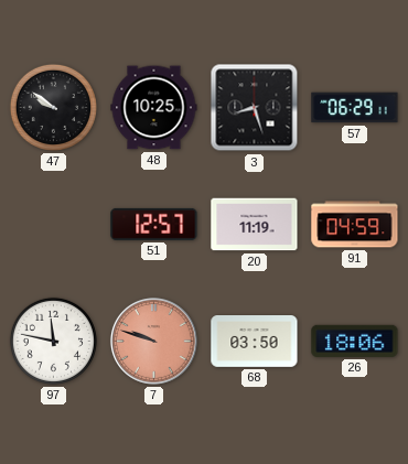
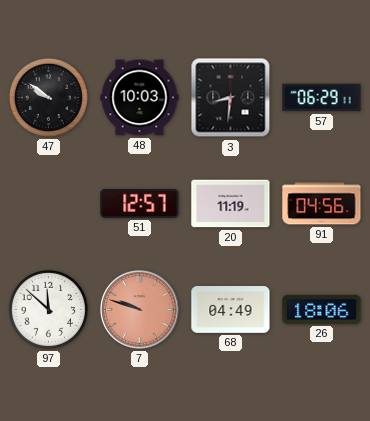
48: 10:25 -> 10:03
3: 8:27 -> 8:31
91: 04:59 -> 04:56
97: 11:47 -> 11:52
68: 03:50 -> 04:49
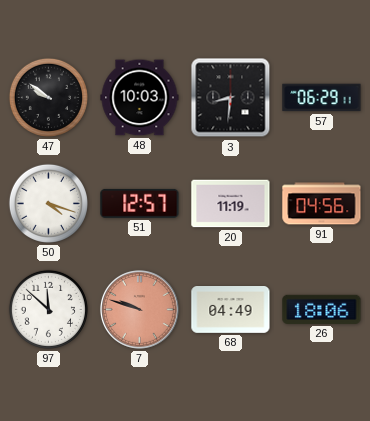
50: none -> 4:18
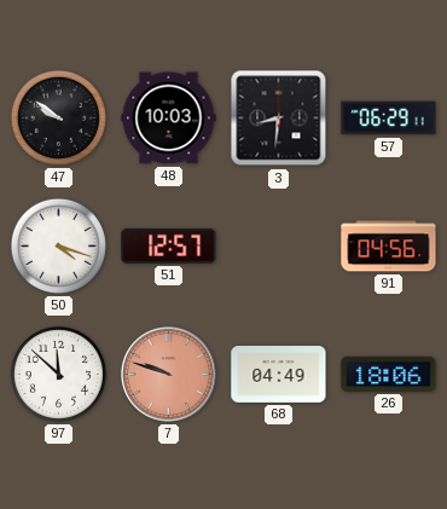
20: 11:19 -> none
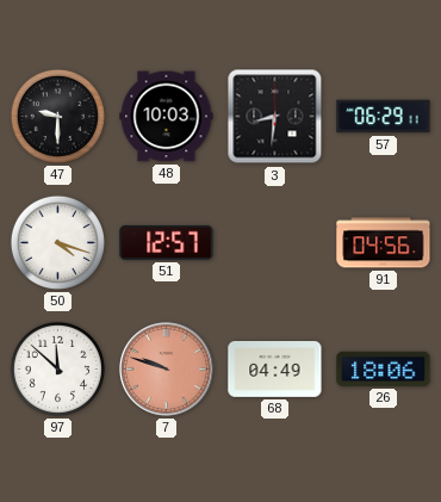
47: 9:51 -> 9:30
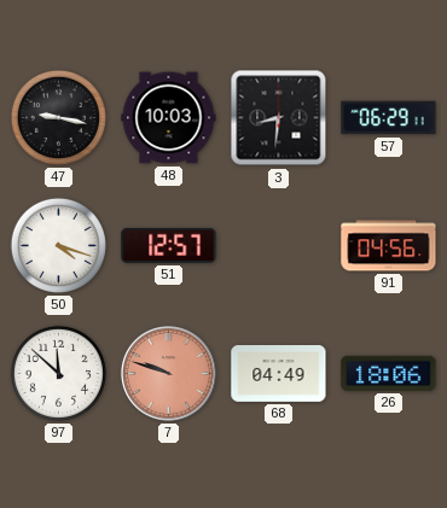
47: 9:30 -> 9:17
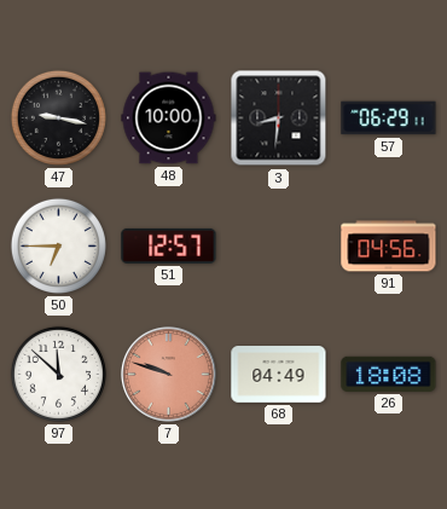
48: 10:03 -> 10:00
50: 4:18 -> 6:45
26: 18:06 -> 18:08
